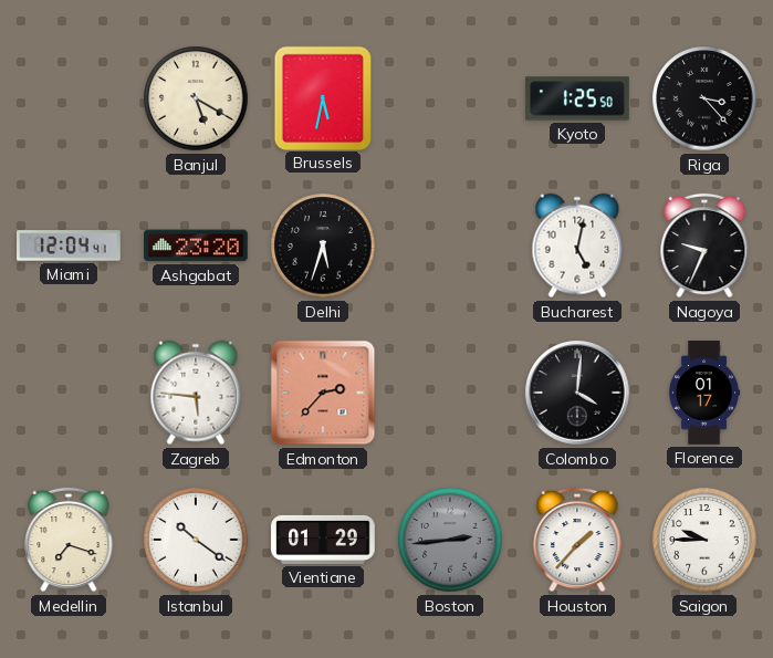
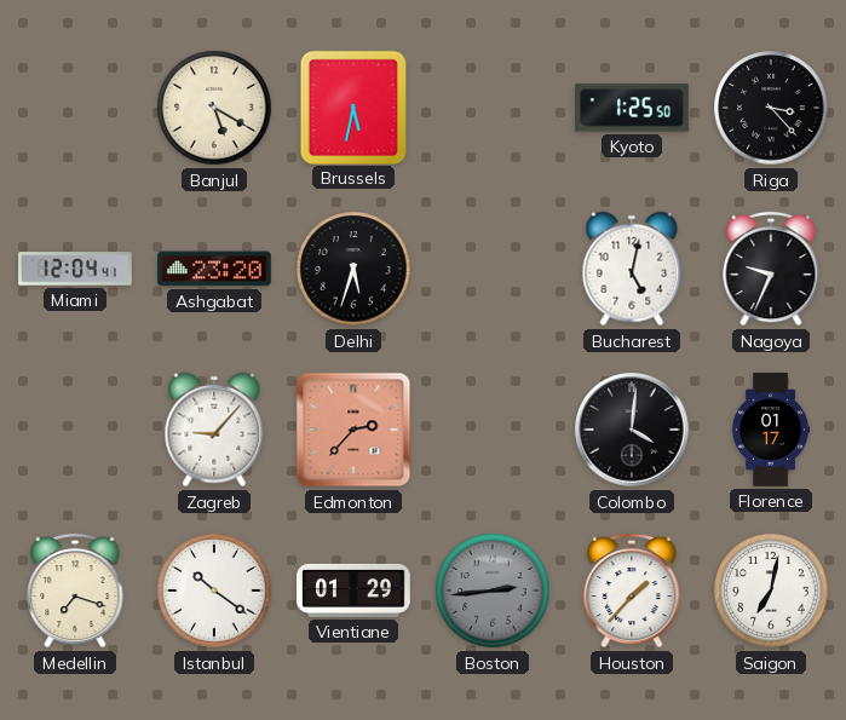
Zagreb: 5:46 -> 9:07
Saigon: 9:45 -> 7:02
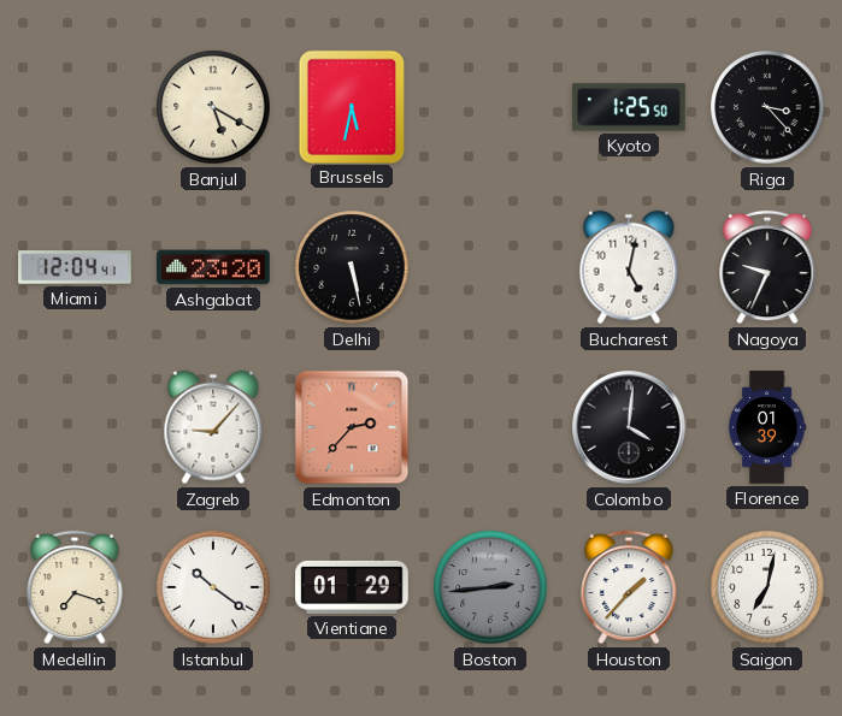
Delhi: 5:33 -> 5:28
Florence: 01:17 -> 01:39
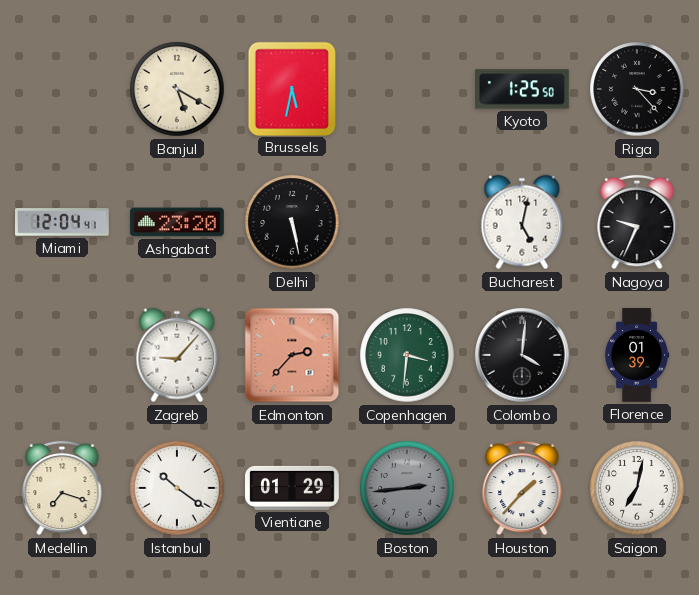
Copenhagen: none -> 3:31
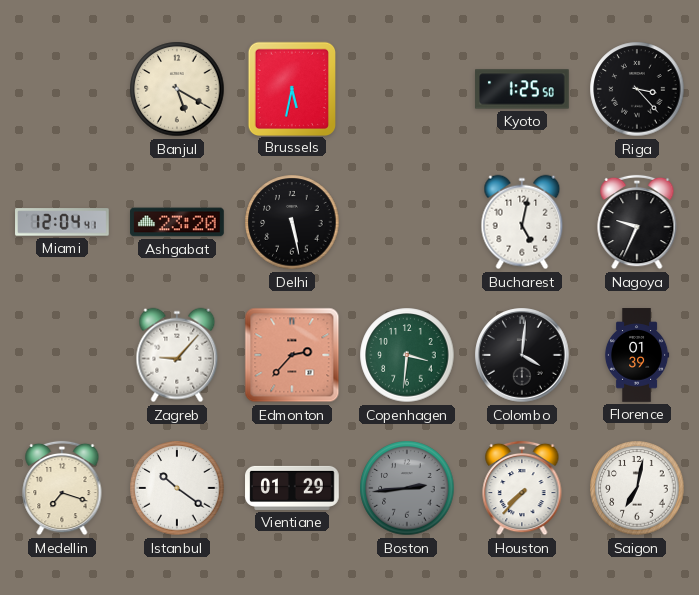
Houston: 1:37 -> 7:37
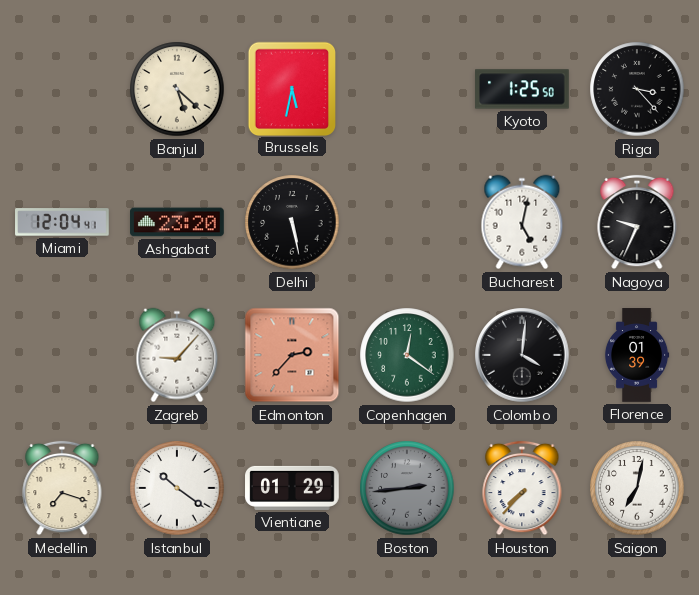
Banjul: 5:20 -> 5:22
Copenhagen: 3:31 -> 12:21
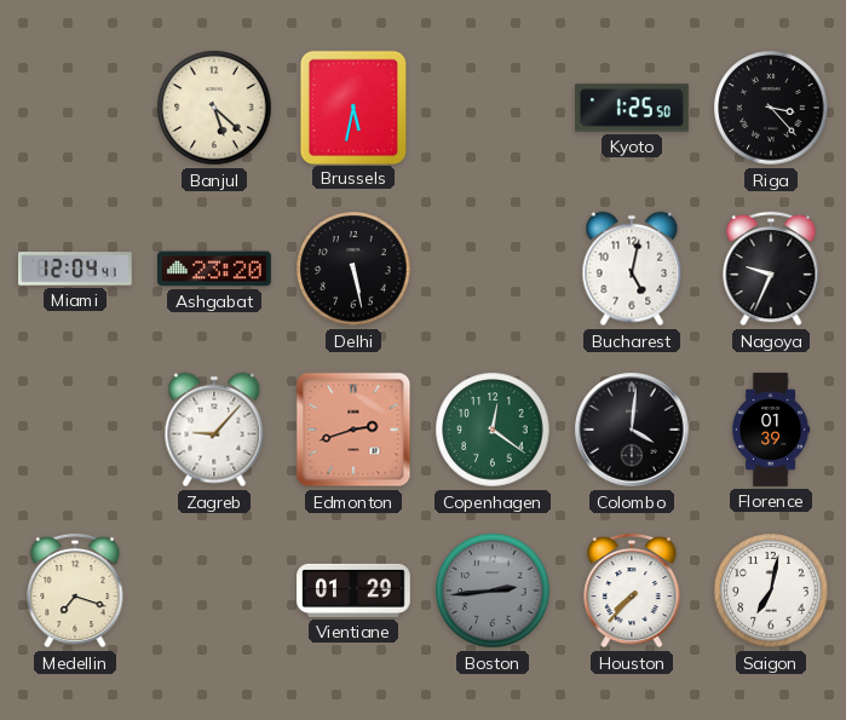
Edmonton: 2:37 -> 2:42
Istanbul: 10:21 -> none
